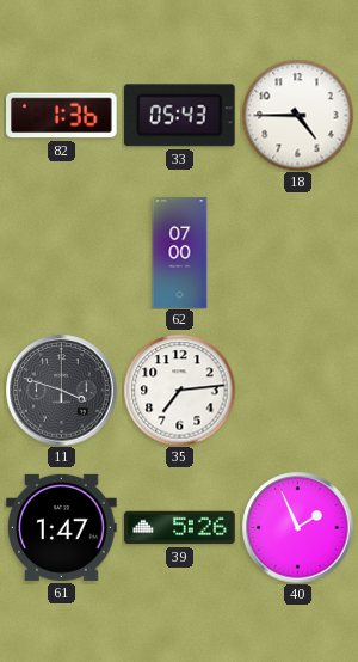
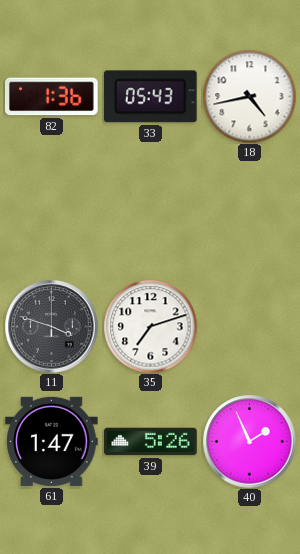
18: 4:45 -> 4:43
62: 07:00 -> none
35: 7:14 -> 7:12
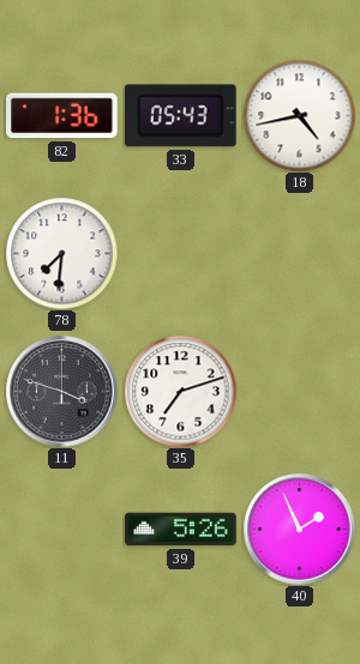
78: none -> 7:31
61: 1:47 -> none
